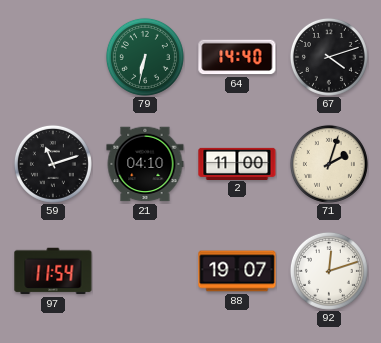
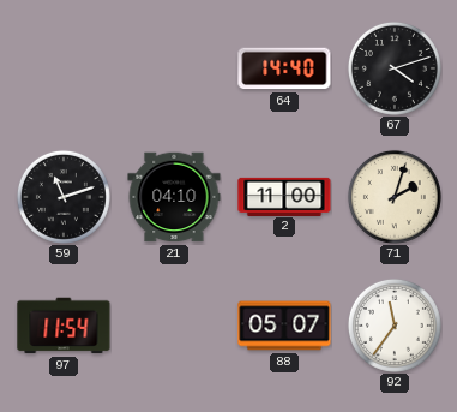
79: 6:32 -> none
88: 19:07 -> 05:07
92: 12:12 -> 11:36
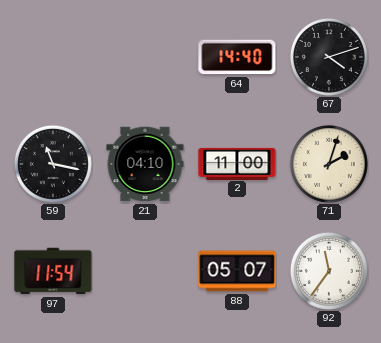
59: 11:12 -> 11:17
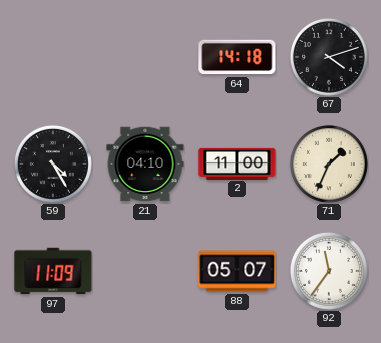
64: 14:40 -> 14:18
59: 11:17 -> 4:25
71: 2:03 -> 1:34
97: 11:54 -> 11:09
